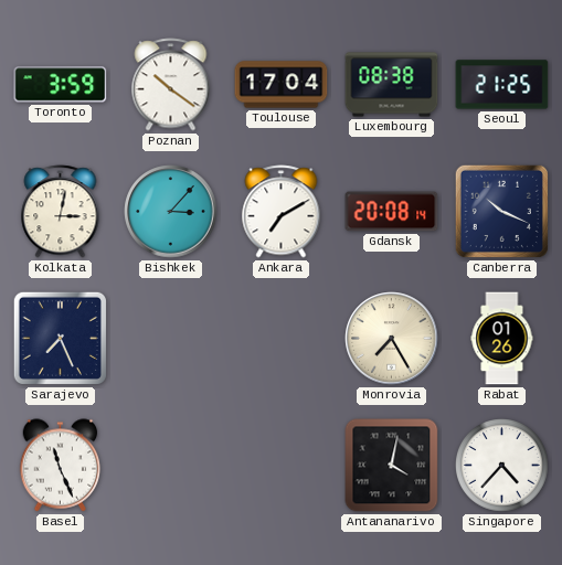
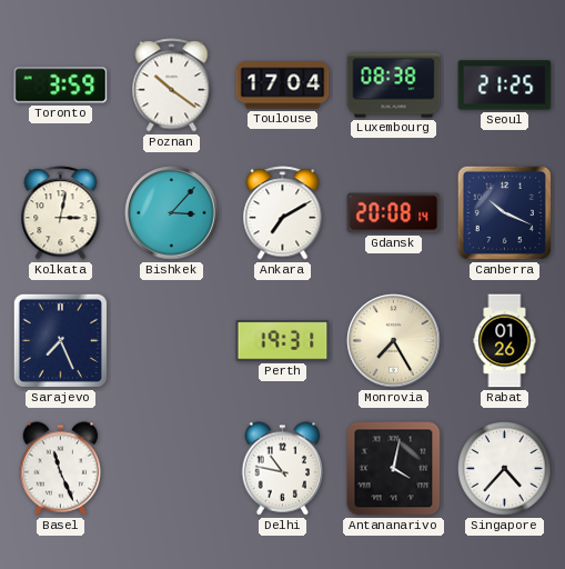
Perth: none -> 19:31
Delhi: none -> 10:47
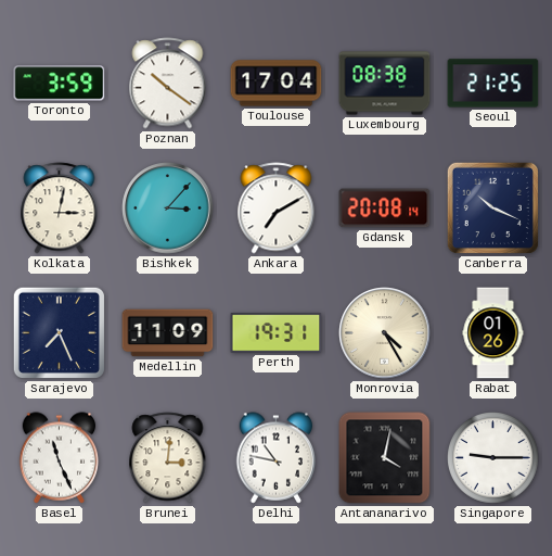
Medellin: none -> 11:09
Monrovia: 7:25 -> 4:25
Brunei: none -> 3:01
Singapore: 4:37 -> 9:15
